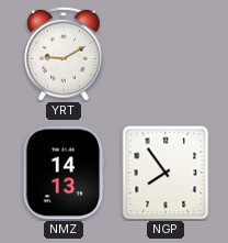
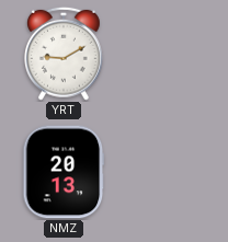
NMZ: 14:13 -> 20:13
NGP: 7:54 -> none
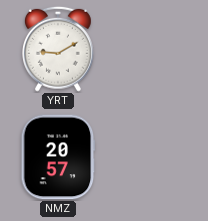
NMZ: 20:13 -> 20:57
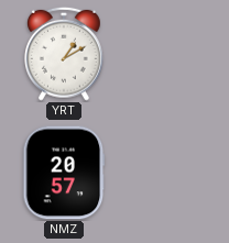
YRT: 9:10 -> 1:10
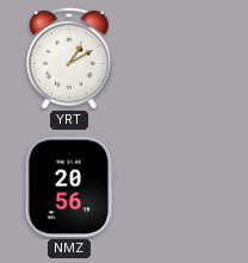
NMZ: 20:57 -> 20:56
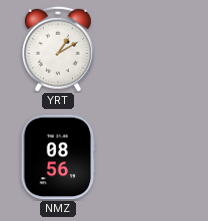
NMZ: 20:56 -> 08:56
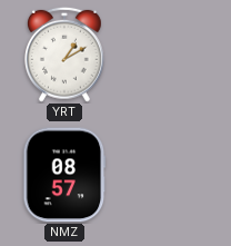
NMZ: 08:56 -> 08:57
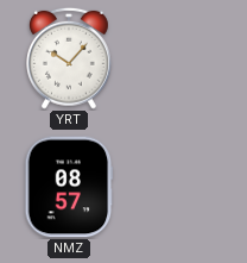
YRT: 1:10 -> 10:07
